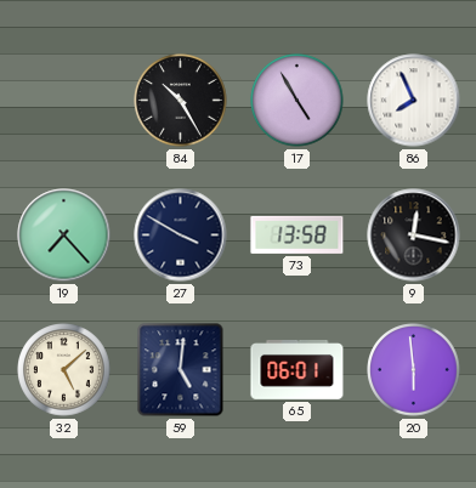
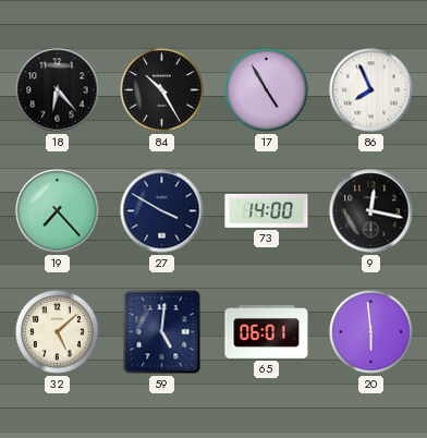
18: none -> 6:23
73: 13:58 -> 14:00
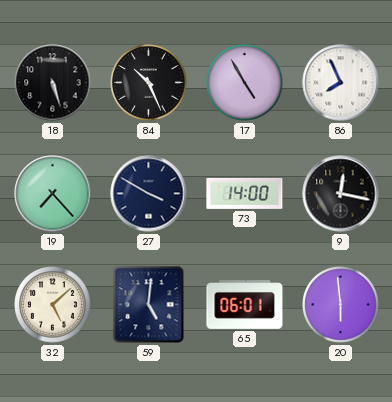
18: 6:23 -> 5:27
84: 10:25 -> 10:26
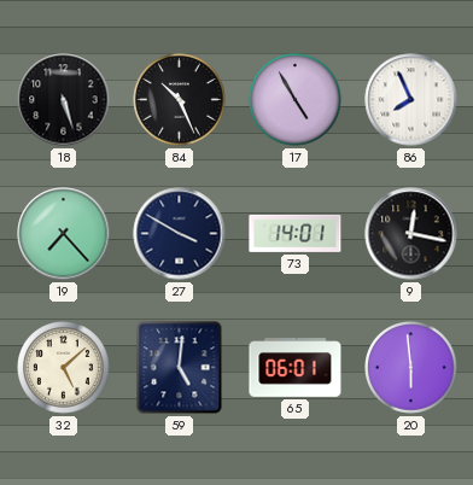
73: 14:00 -> 14:01
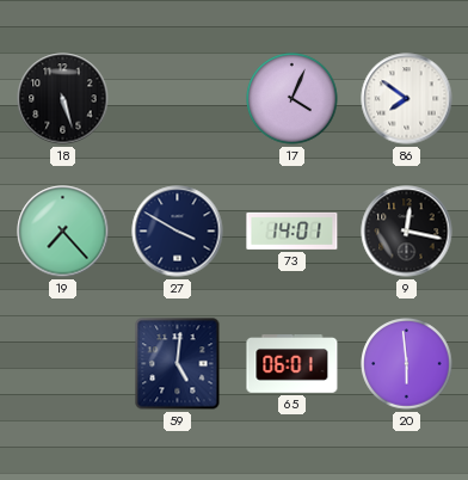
84: 10:26 -> none
17: 4:55 -> 4:04
86: 7:56 -> 7:51
32: 5:08 -> none
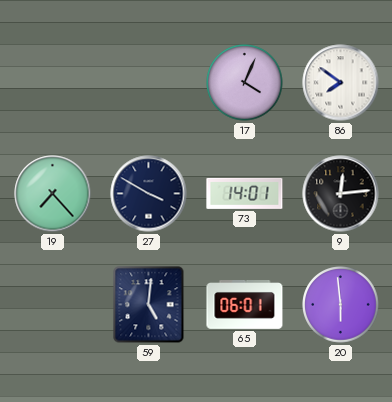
18: 5:27 -> none
9: 12:17 -> 12:14
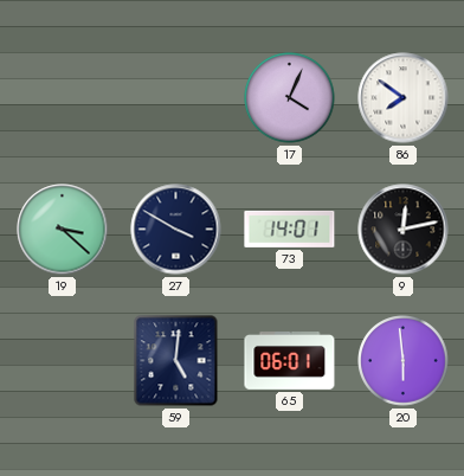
19: 7:23 -> 3:22
9: 12:14 -> 12:13
